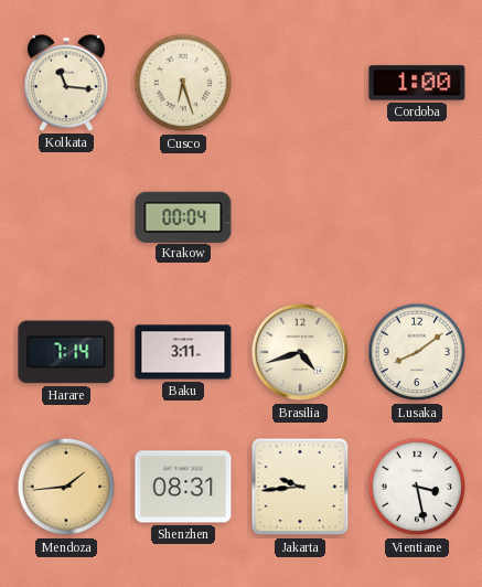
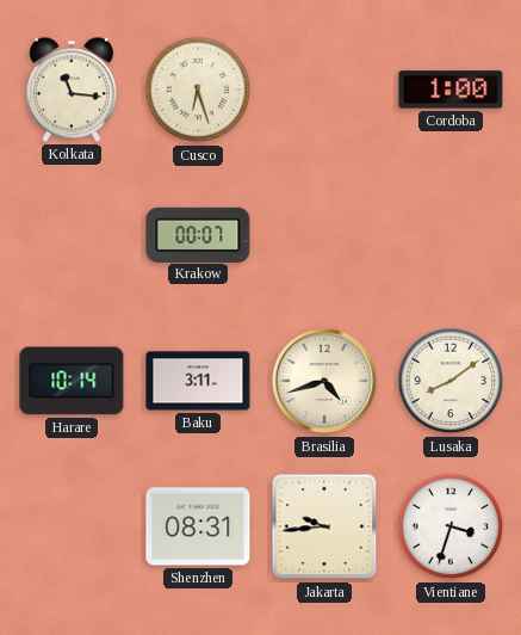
Krakow: 00:04 -> 00:07
Harare: 7:14 -> 10:14
Mendoza: 1:44 -> none
Vientiane: 3:28 -> 3:33
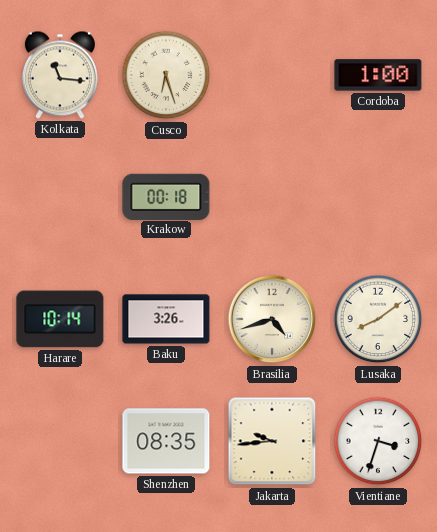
Krakow: 00:07 -> 00:18
Baku: 3:11 -> 3:26
Shenzhen: 08:31 -> 08:35
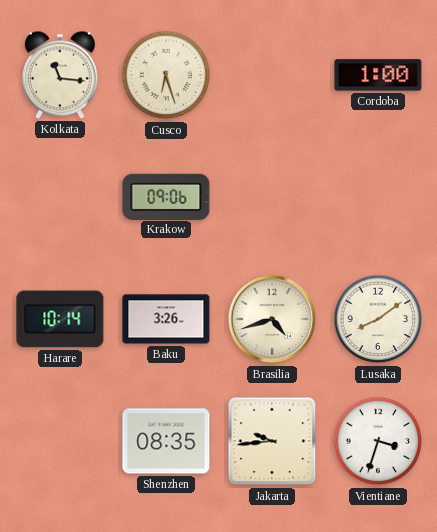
Krakow: 00:18 -> 09:06
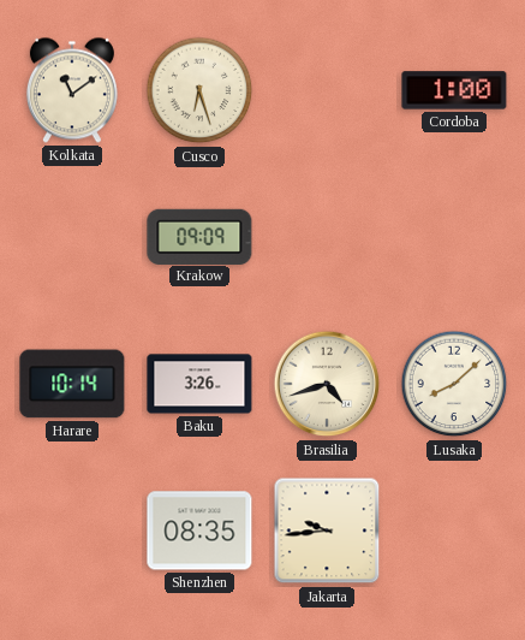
Kolkata: 11:16 -> 11:09
Krakow: 09:06 -> 09:09
Lusaka: 8:09 -> 8:08
Vientiane: 3:33 -> none
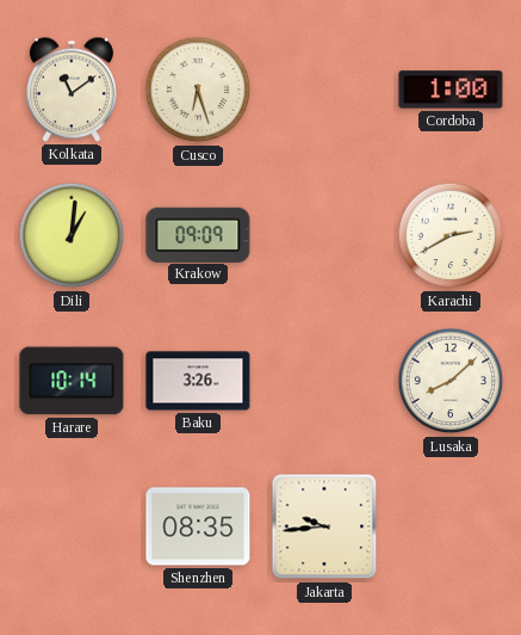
Dili: none -> 1:01
Karachi: none -> 2:40
Brasilia: 4:42 -> none
